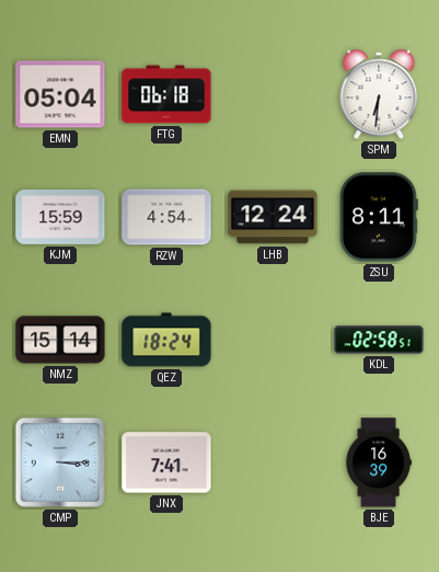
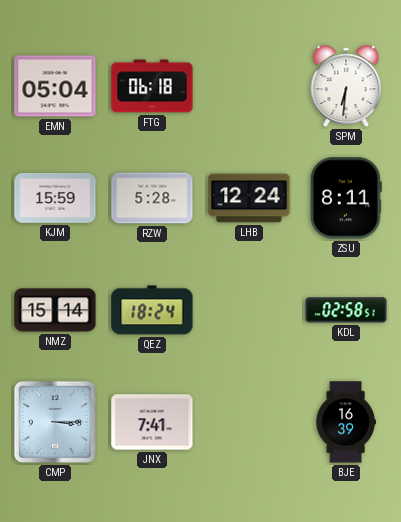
RZW: 4:54 -> 5:28
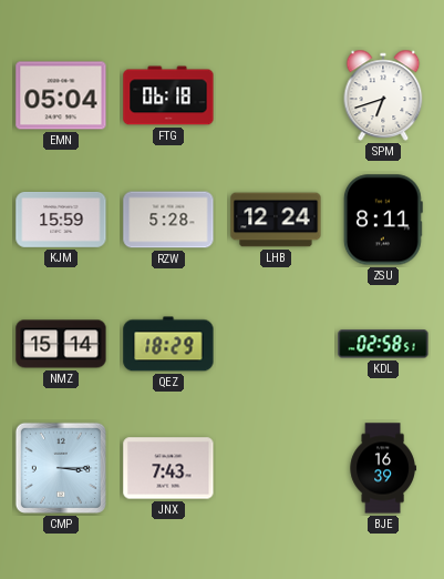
SPM: 6:31 -> 6:42
QEZ: 18:24 -> 18:29
JNX: 7:41 -> 7:43
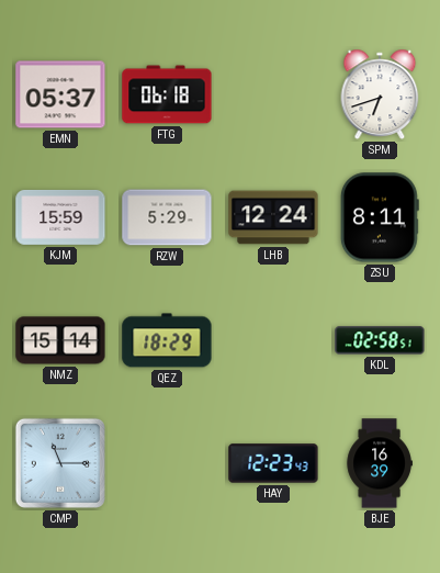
EMN: 05:04 -> 05:37
RZW: 5:28 -> 5:29
CMP: 3:15 -> 11:15
JNX: 7:43 -> none
HAY: none -> 12:23
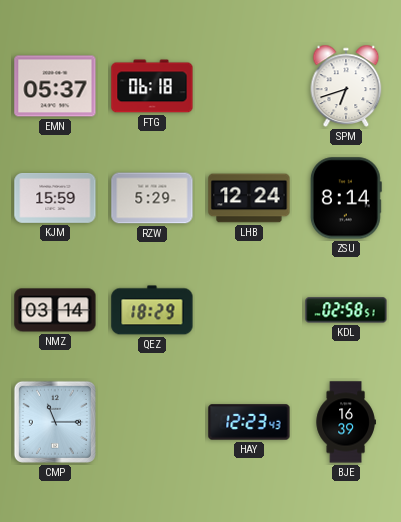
ZSU: 8:11 -> 8:14
NMZ: 15:14 -> 03:14
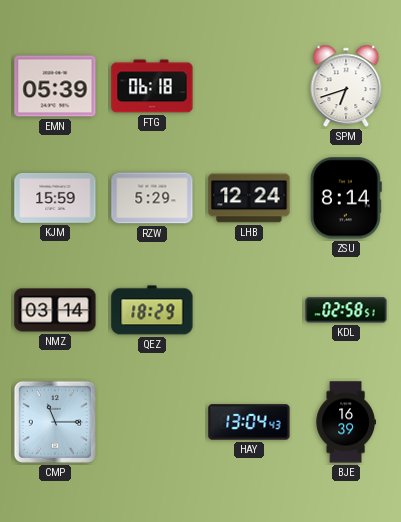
EMN: 05:37 -> 05:39
HAY: 12:23 -> 13:04
